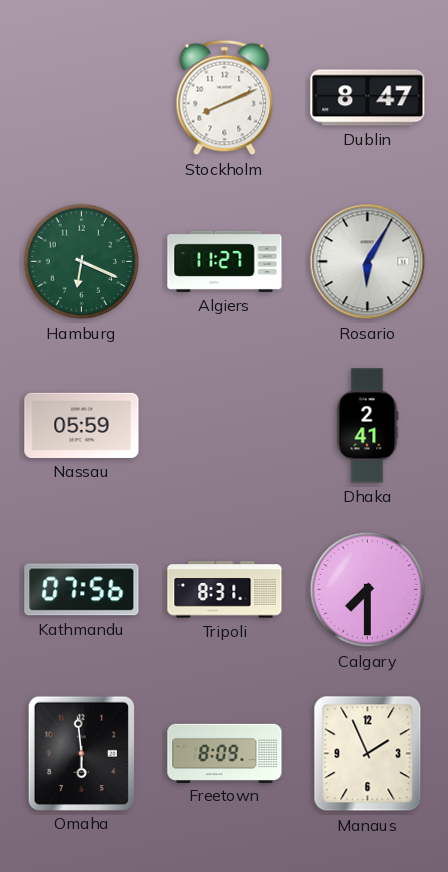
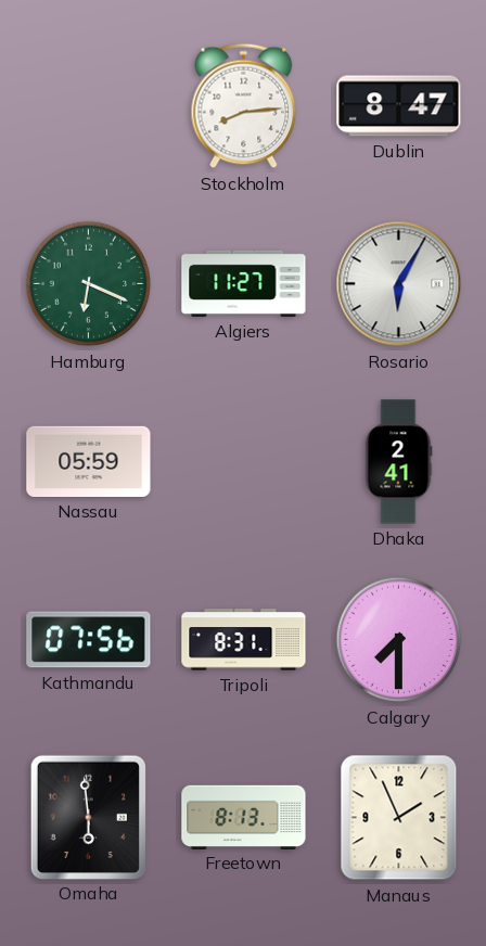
Stockholm: 8:11 -> 8:14
Freetown: 8:09 -> 8:13
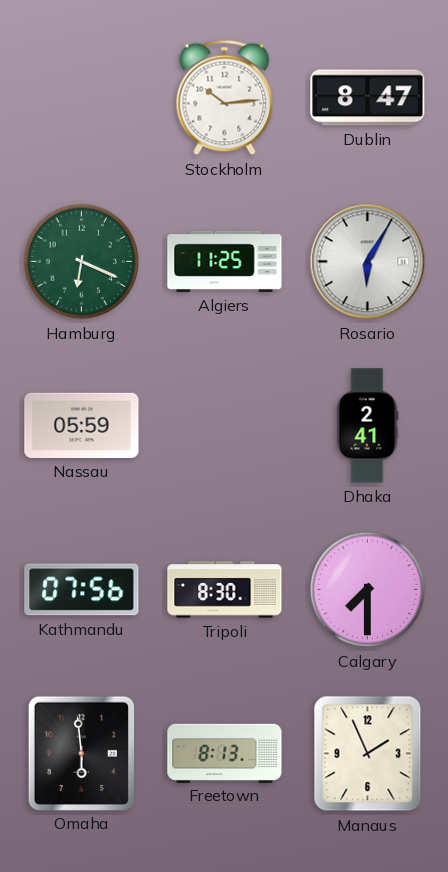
Stockholm: 8:14 -> 10:14
Algiers: 11:27 -> 11:25
Tripoli: 8:31 -> 8:30
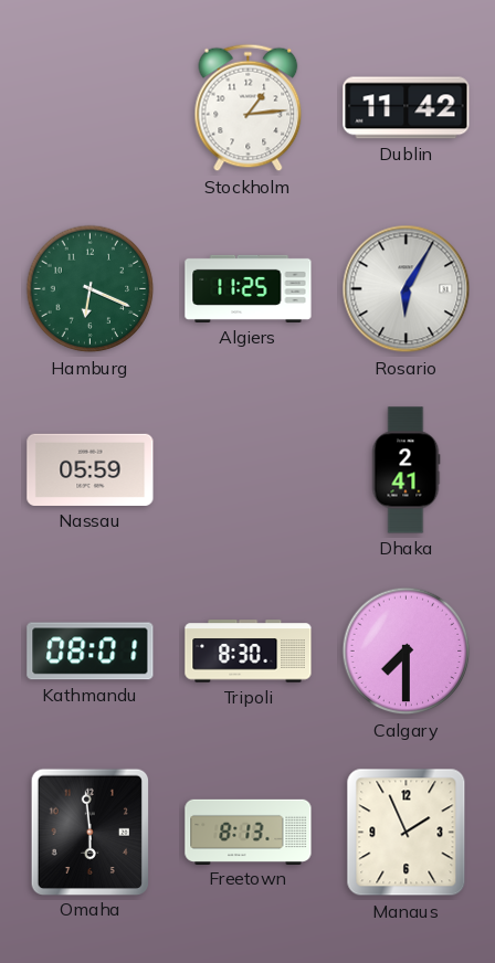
Stockholm: 10:14 -> 1:14
Dublin: 8:47 -> 11:42
Kathmandu: 07:56 -> 08:01
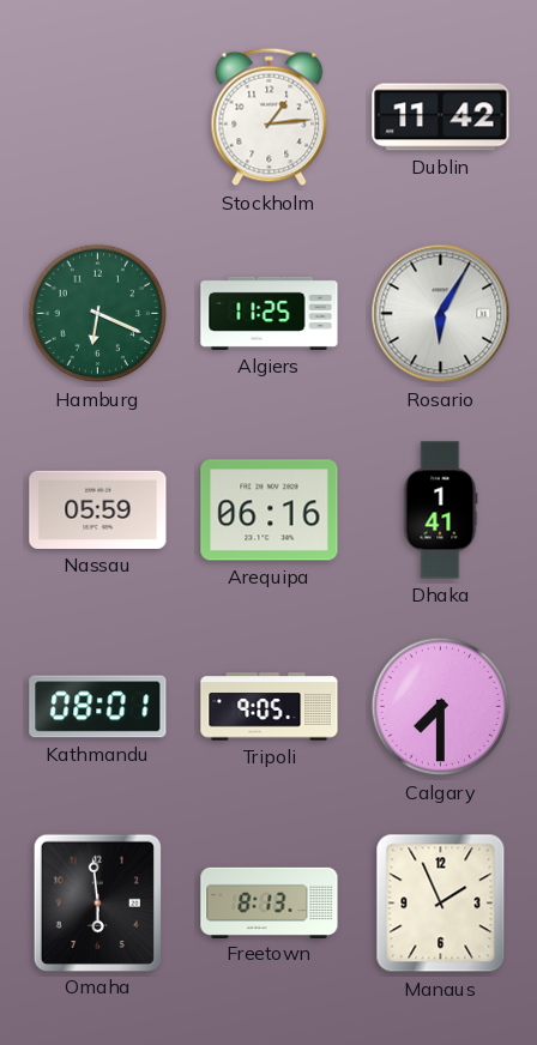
Arequipa: none -> 06:16
Dhaka: 2:41 -> 1:41
Tripoli: 8:30 -> 9:05
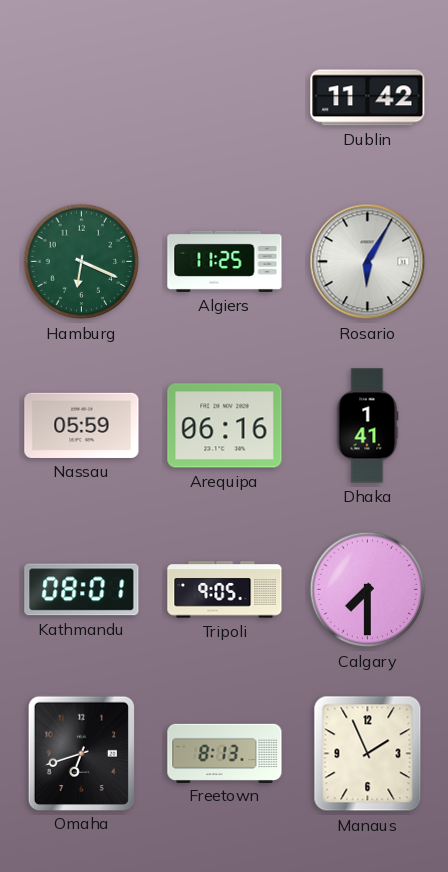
Stockholm: 1:14 -> none
Omaha: 5:59 -> 6:42
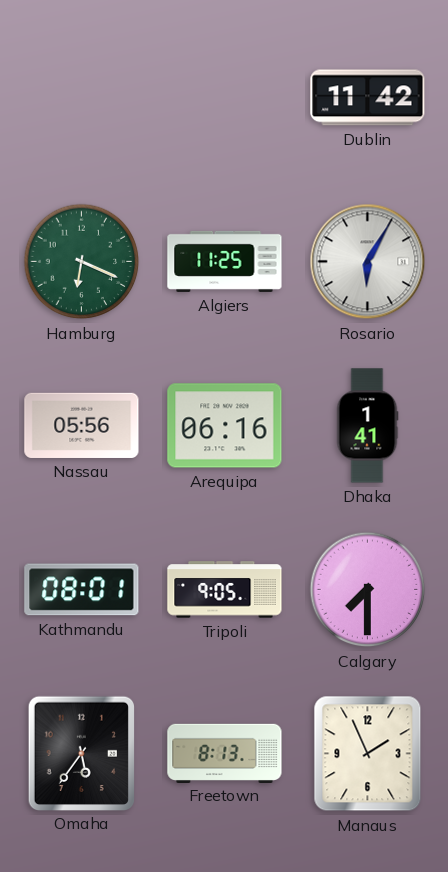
Nassau: 05:59 -> 05:56
Omaha: 6:42 -> 5:36
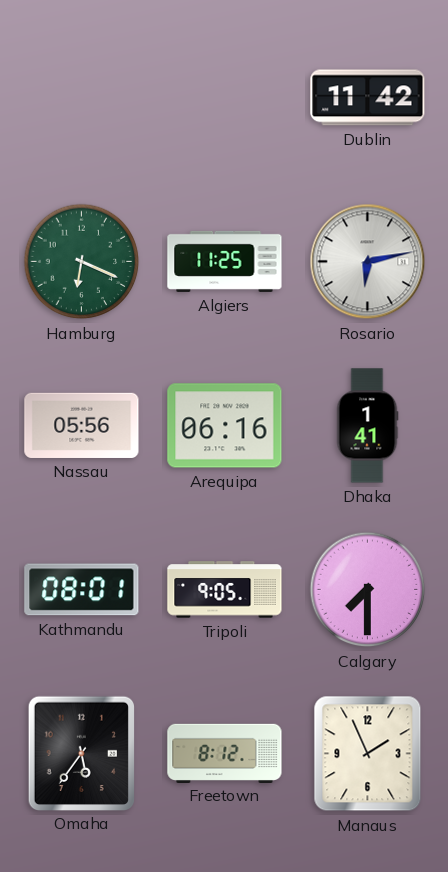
Rosario: 6:05 -> 6:13
Freetown: 8:13 -> 8:12
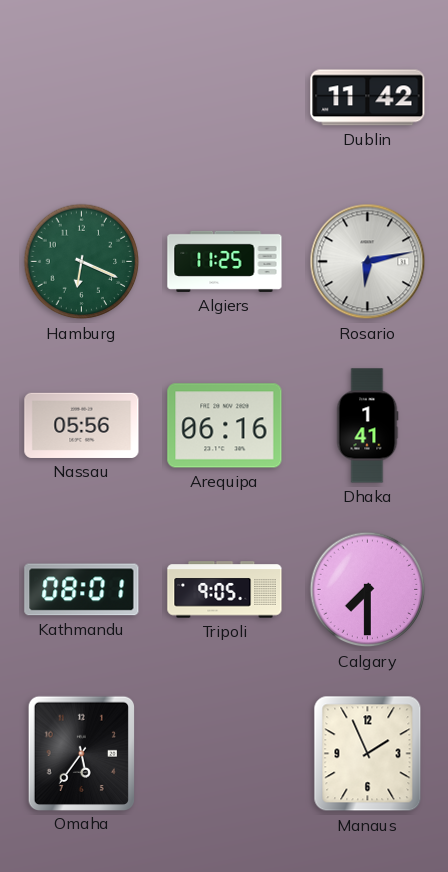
Freetown: 8:12 -> none
